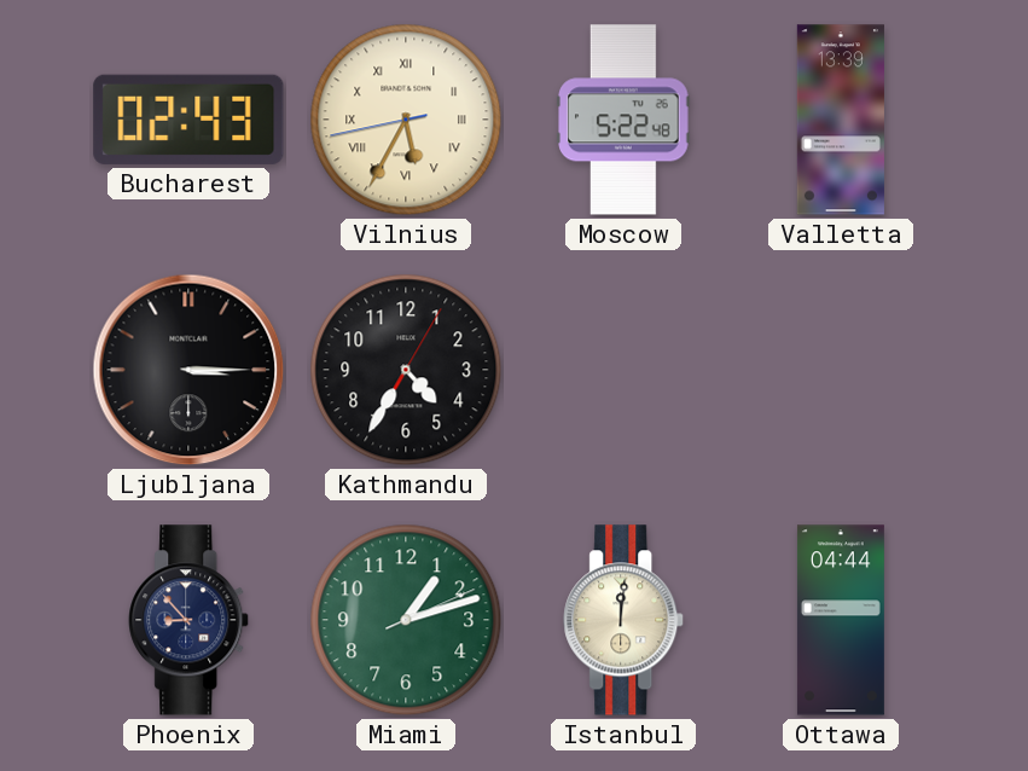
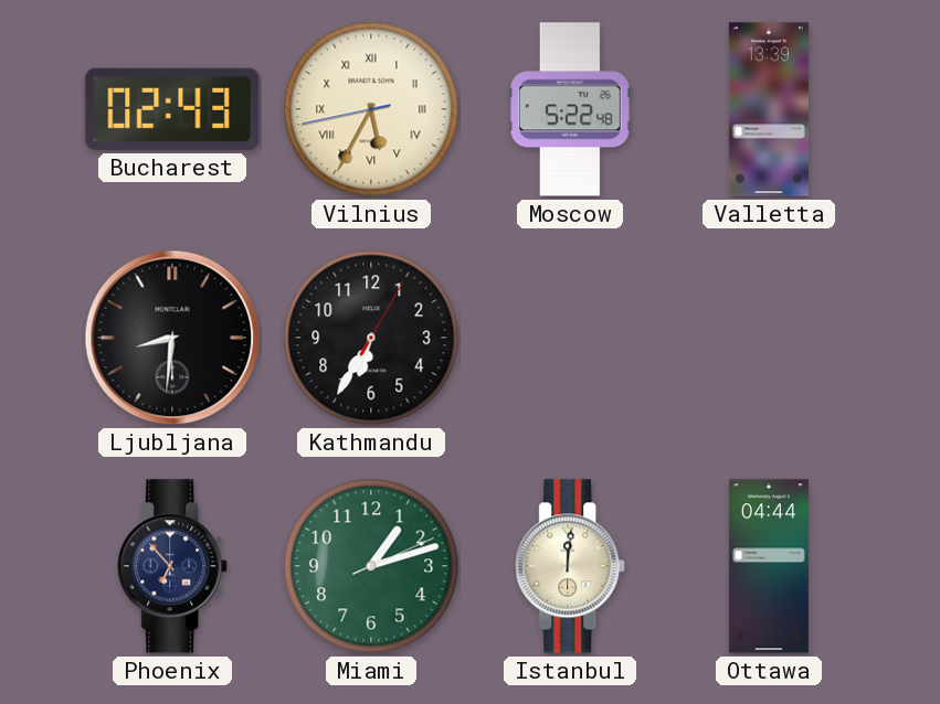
Ljubljana: 3:15 -> 8:31
Kathmandu: 4:35 -> 6:35
Phoenix: 8:53 -> 6:53
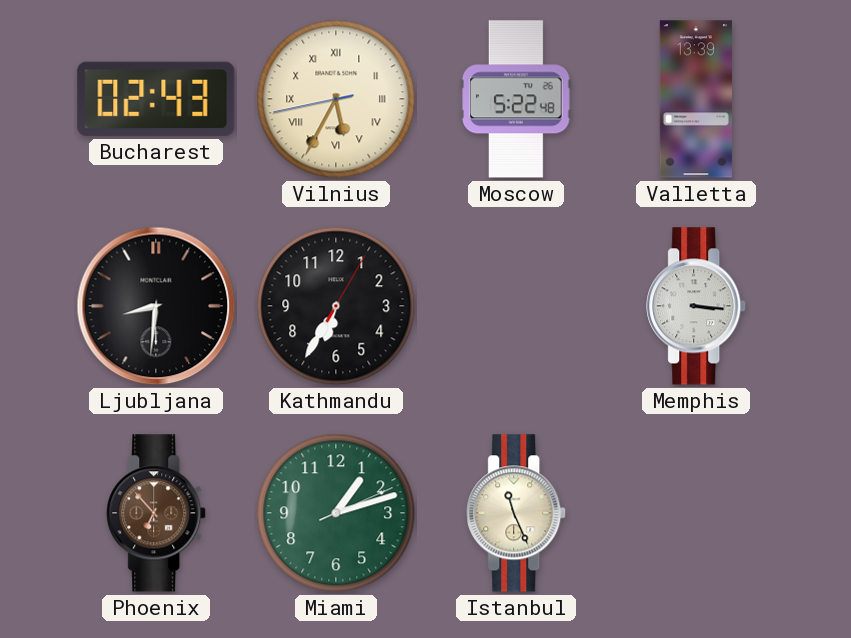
Memphis: none -> 3:16
Phoenix dial: navy -> brown
Istanbul: 12:01 -> 11:26
Ottawa: 04:44 -> none
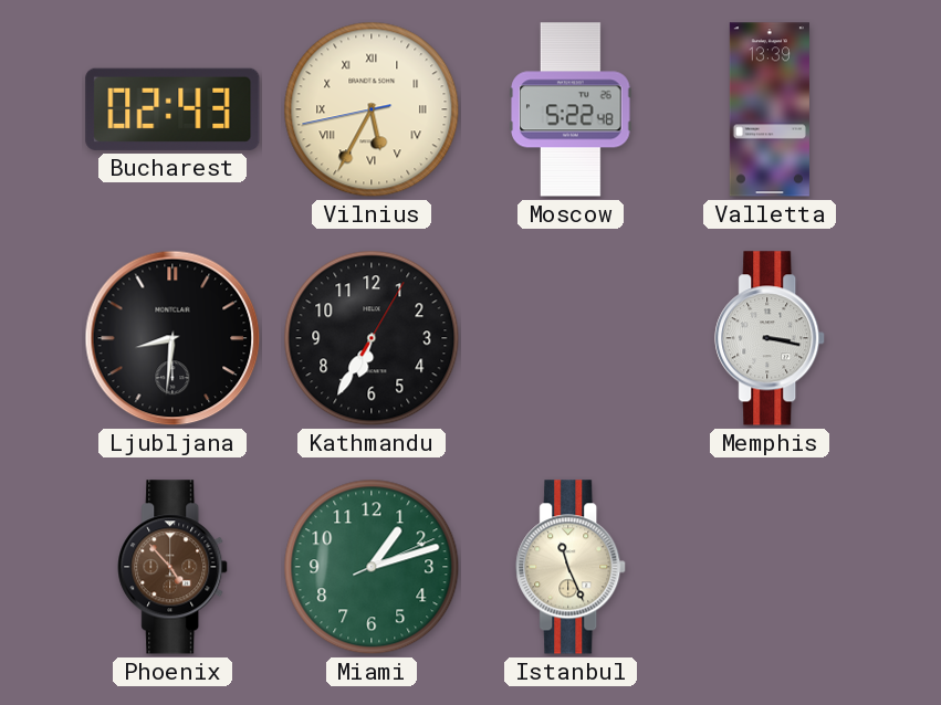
Memphis: 3:16 -> 3:17
Phoenix: 6:53 -> 4:53
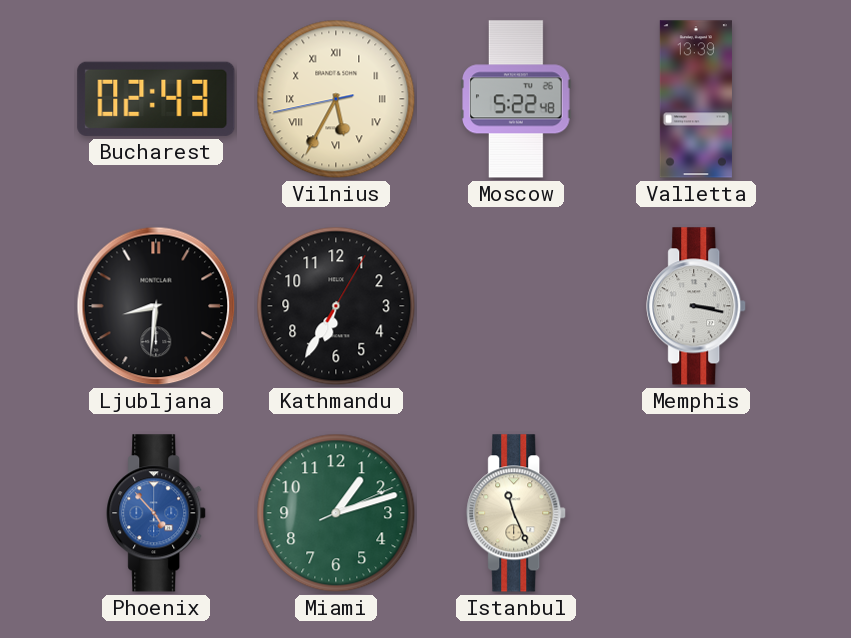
Phoenix dial: brown -> blue
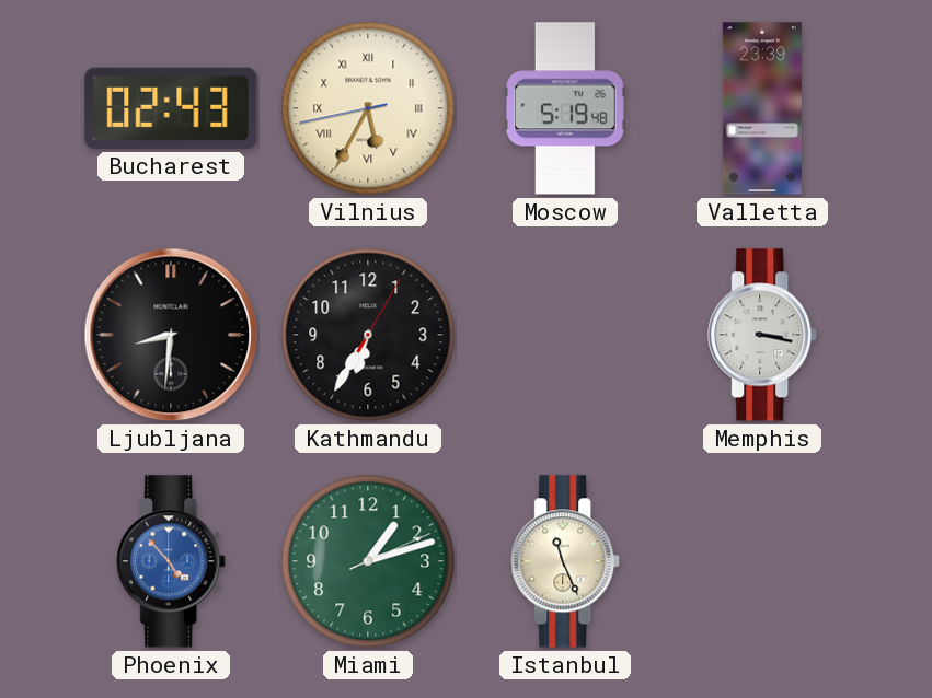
Moscow: 5:22 -> 5:19
Valletta: 13:39 -> 23:39
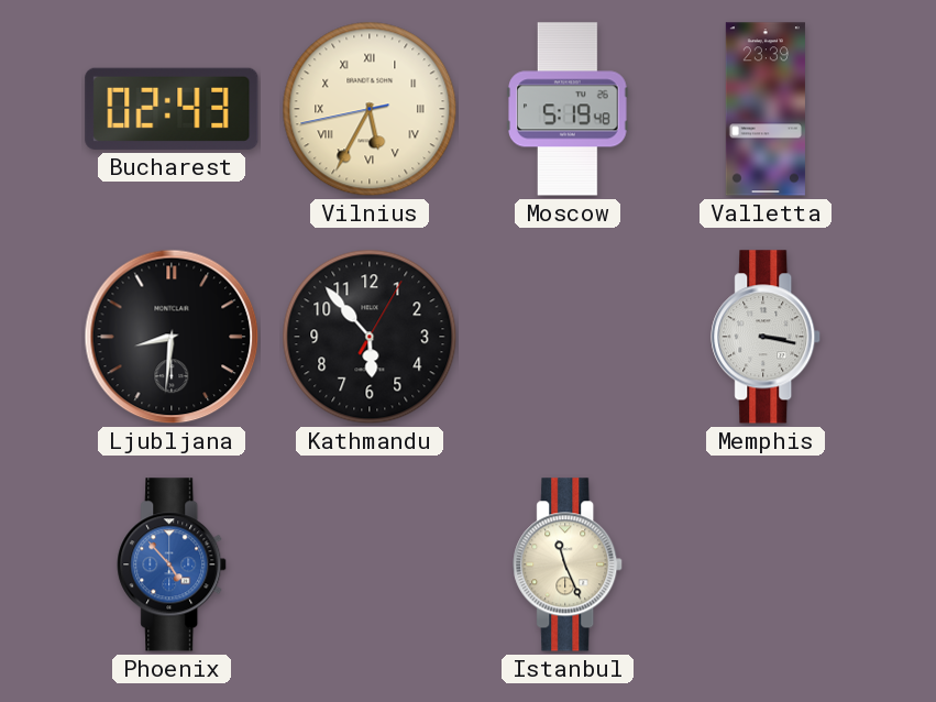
Kathmandu: 6:35 -> 5:53
Miami: 1:12 -> none
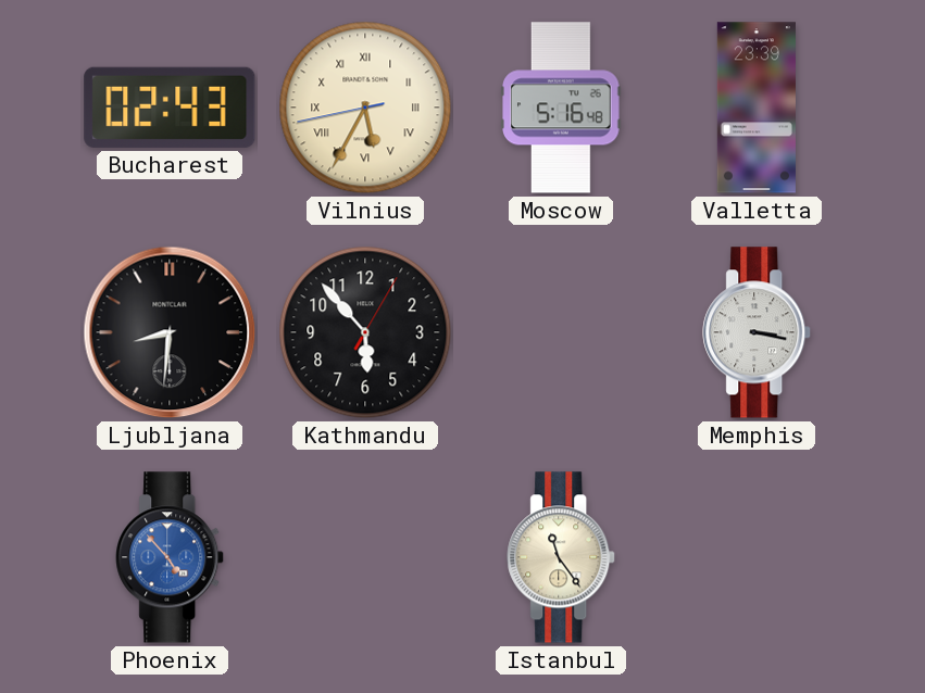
Moscow: 5:19 -> 5:16
Istanbul: 11:26 -> 11:24
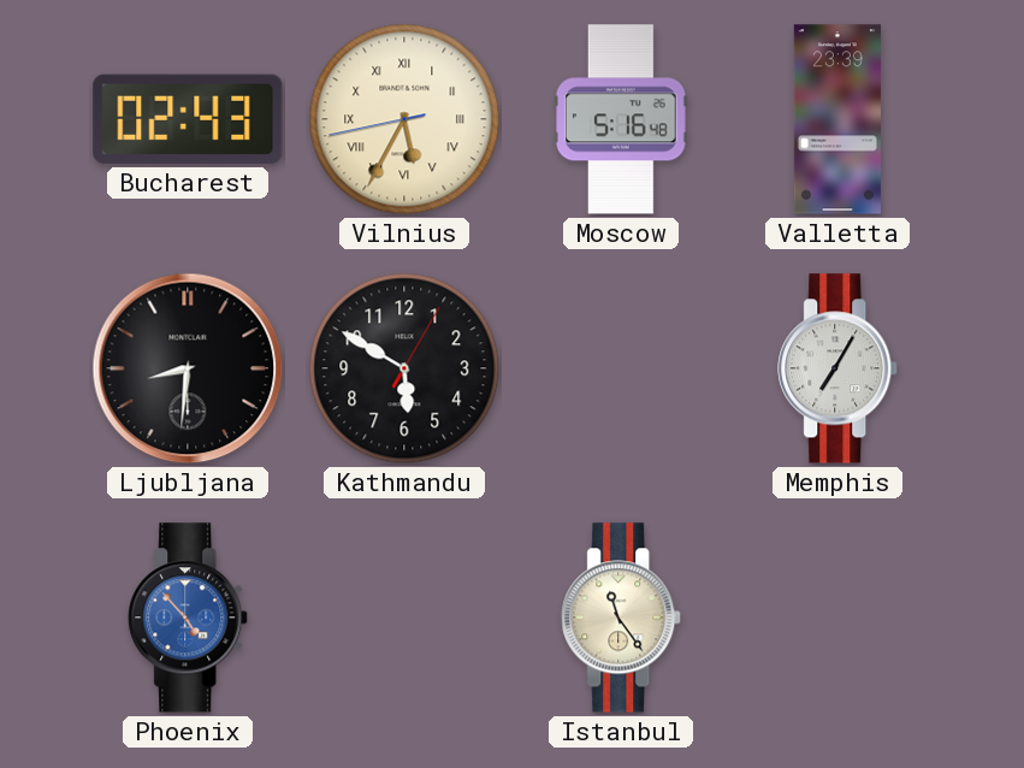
Kathmandu: 5:53 -> 5:50
Memphis: 3:17 -> 7:05
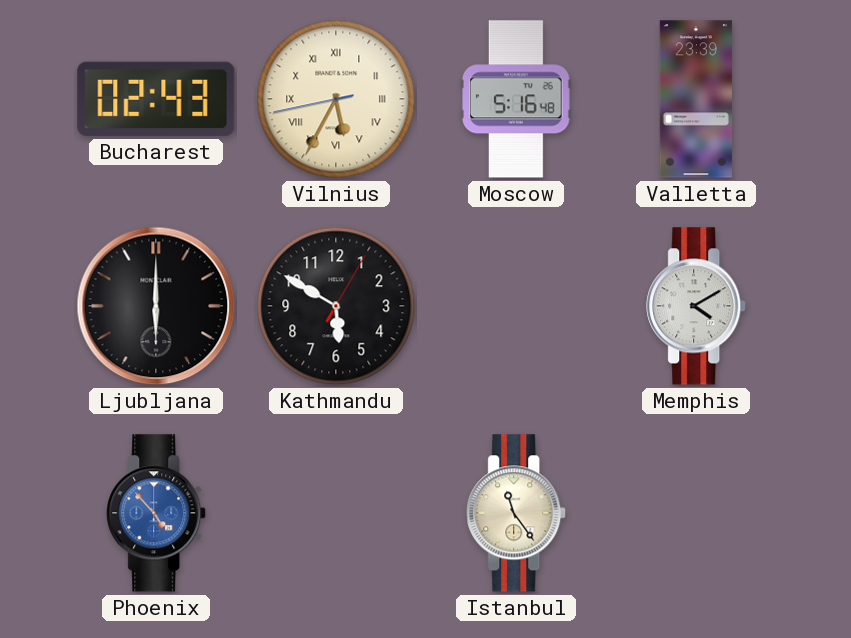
Ljubljana: 8:31 -> 6:00
Memphis: 7:05 -> 4:10
